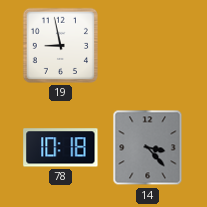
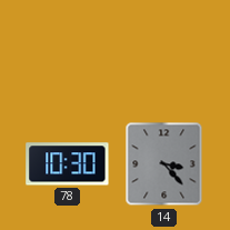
19: 8:58 -> none
78: 10:18 -> 10:30
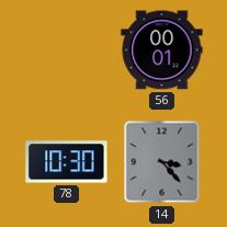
56: none -> 00:01
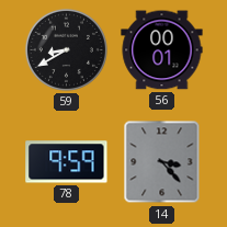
59: none -> 8:40
78: 10:30 -> 9:59
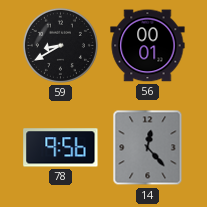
78: 9:59 -> 9:56
14: 3:23 -> 12:23
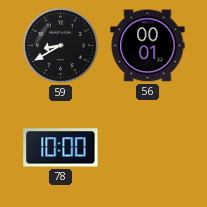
78: 9:56 -> 10:00
14: 12:23 -> none
